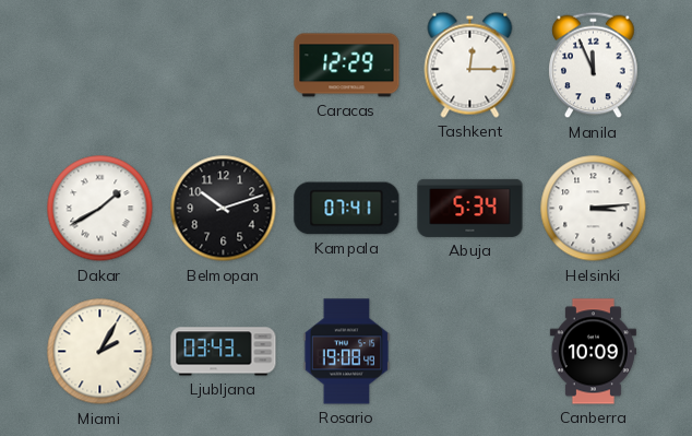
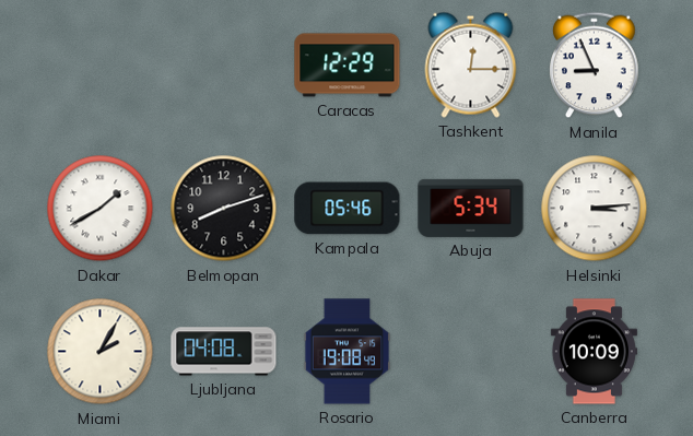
Manila: 11:56 -> 8:56
Belmopan: 10:12 -> 8:12
Kampala: 07:41 -> 05:46
Ljubljana: 03:43 -> 04:08
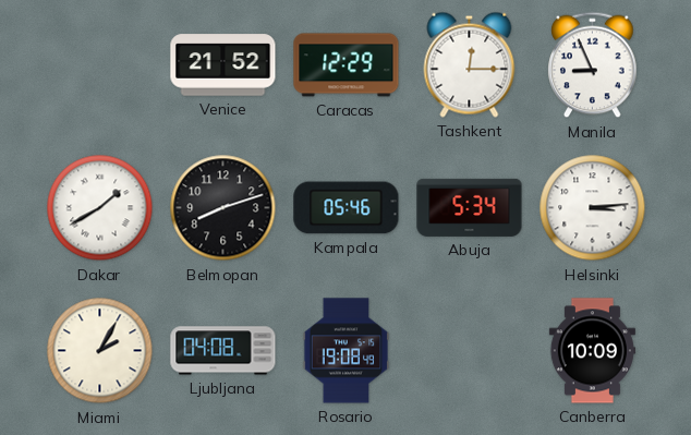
Venice: none -> 21:52
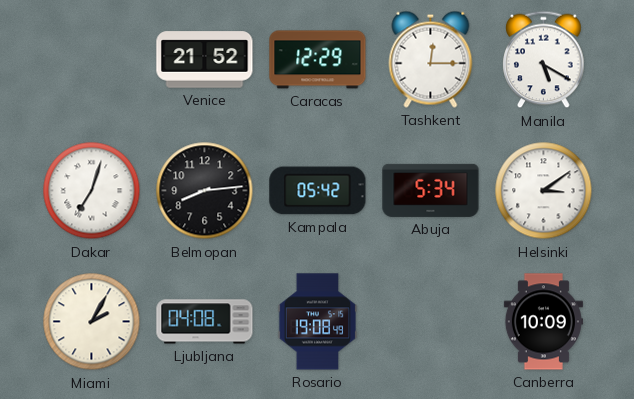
Manila: 8:56 -> 5:20
Dakar: 1:40 -> 7:03
Belmopan: 8:12 -> 8:14
Kampala: 05:46 -> 05:42
Helsinki: 3:14 -> 3:09
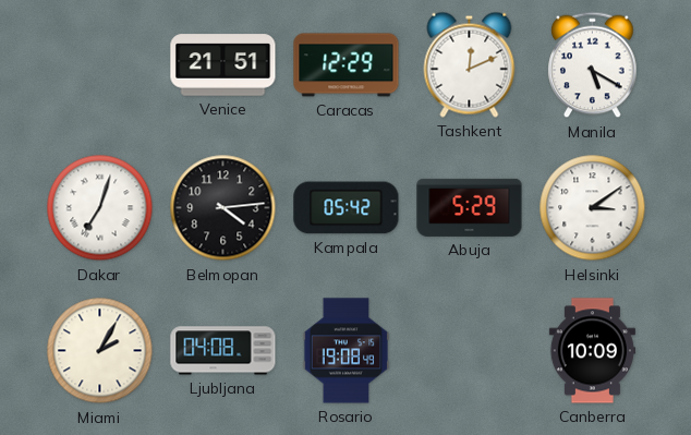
Venice: 21:52 -> 21:51
Tashkent: 12:15 -> 12:11
Belmopan: 8:14 -> 4:14
Abuja: 5:34 -> 5:29
